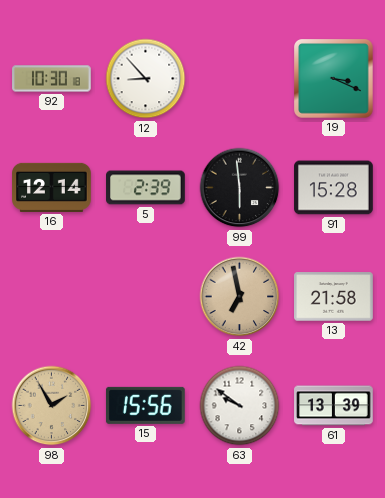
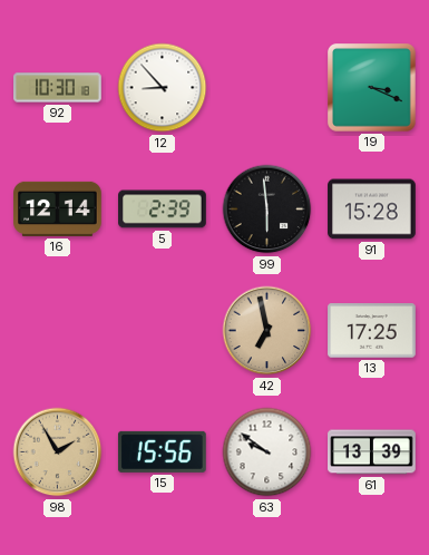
13: 21:58 -> 17:25
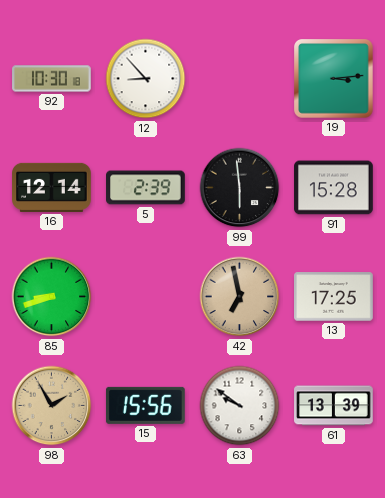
19: 3:19 -> 3:14
85: none -> 8:42
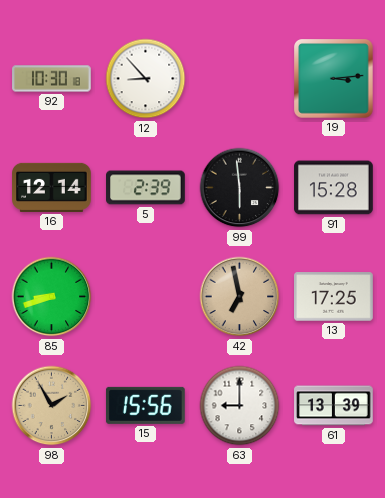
63: 9:51 -> 9:00
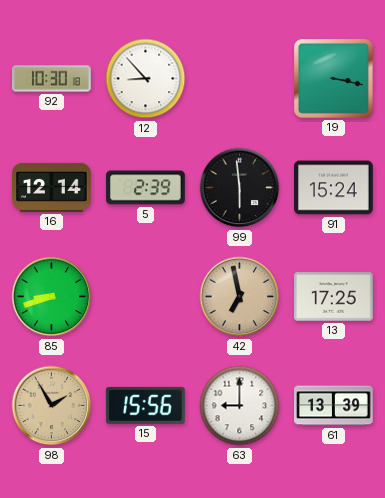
19: 3:14 -> 3:17
91: 15:28 -> 15:24
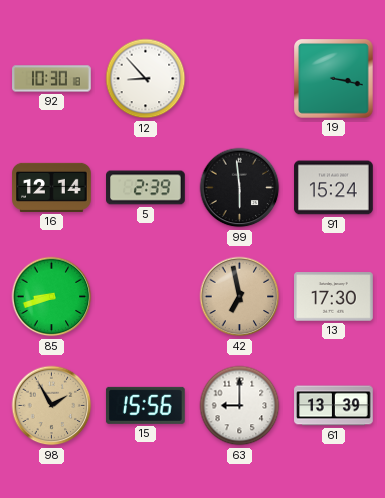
13: 17:25 -> 17:30
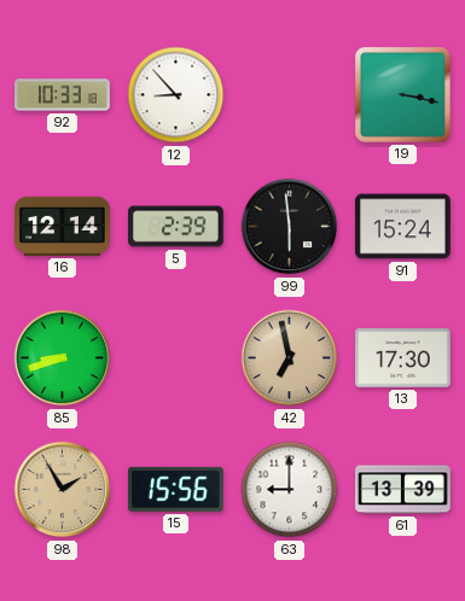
92: 10:30 -> 10:33
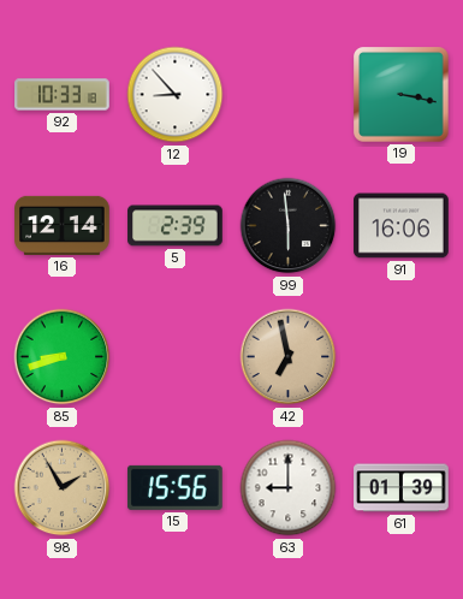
91: 15:24 -> 16:06
13: 17:30 -> none
61: 13:39 -> 01:39
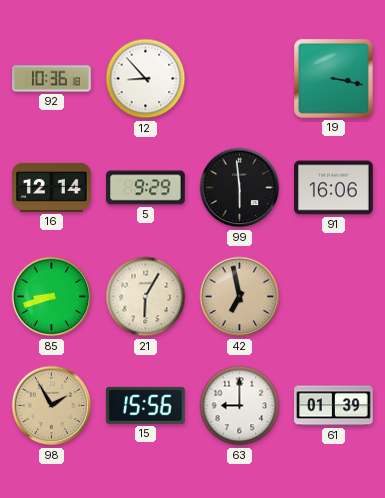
92: 10:33 -> 10:36
5: 2:39 -> 9:29
21: none -> 6:05
